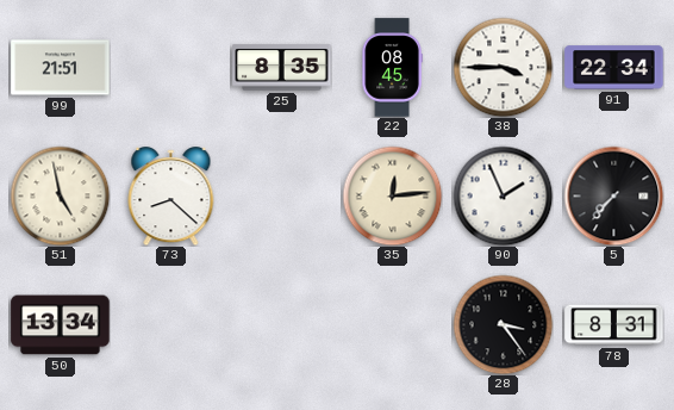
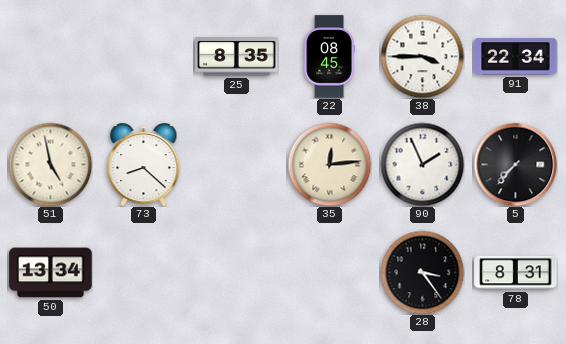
99: 21:51 -> none
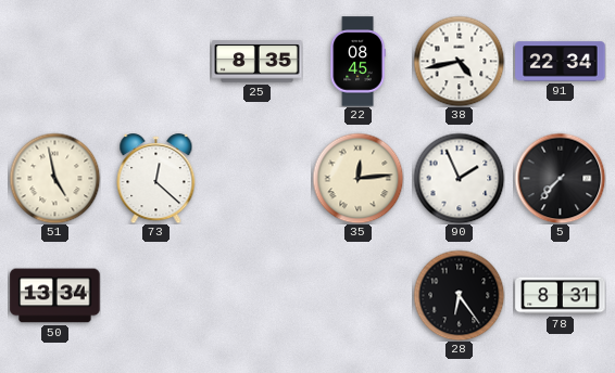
38: 3:45 -> 4:43
73: 8:22 -> 12:22
28: 3:24 -> 6:24
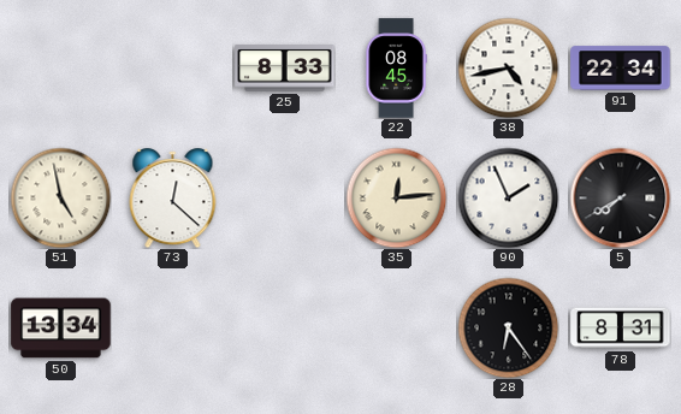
25: 8:35 -> 8:33
5: 7:37 -> 7:40
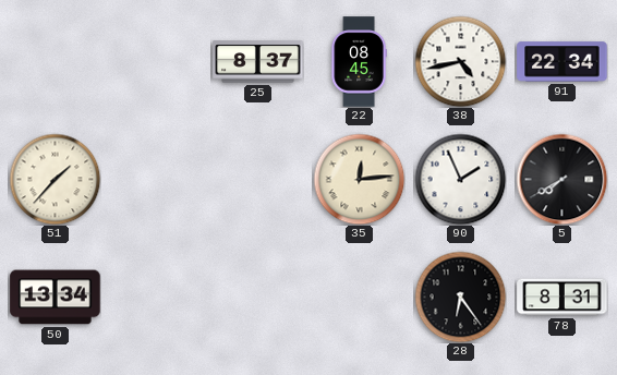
25: 8:33 -> 8:37
51: 4:58 -> 1:37
73: 12:22 -> none
